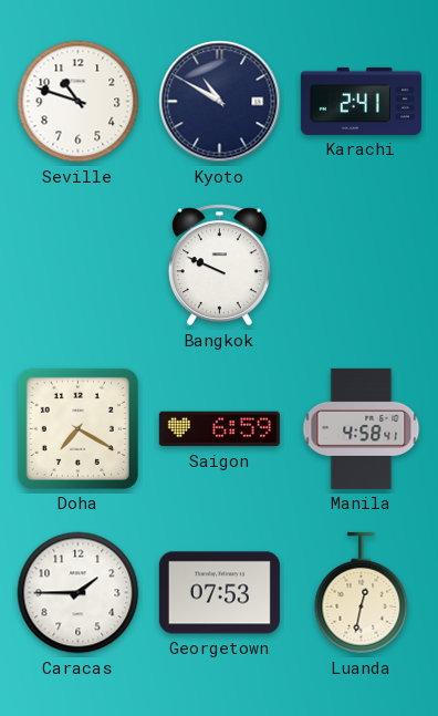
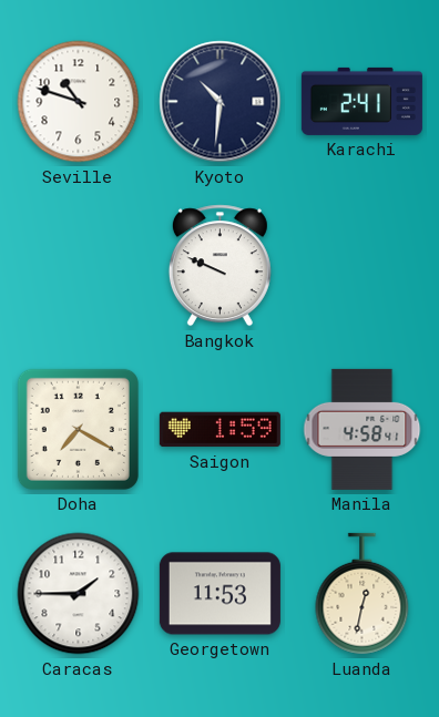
Kyoto: 10:50 -> 10:31
Saigon: 6:59 -> 1:59
Georgetown: 07:53 -> 11:53
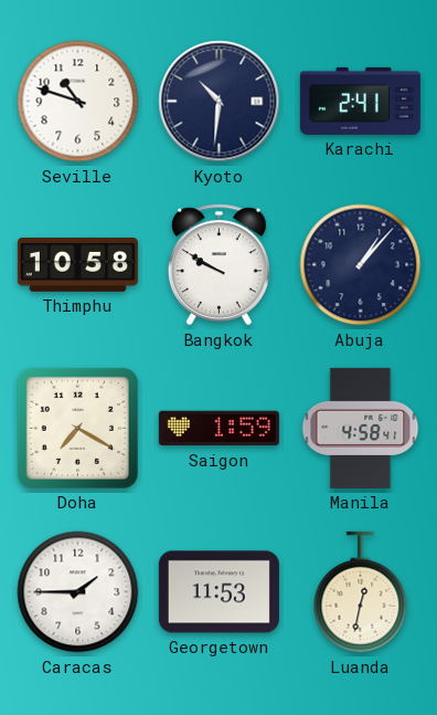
Thimphu: none -> 10:58
Bangkok: 9:49 -> 9:50
Abuja: none -> 1:07
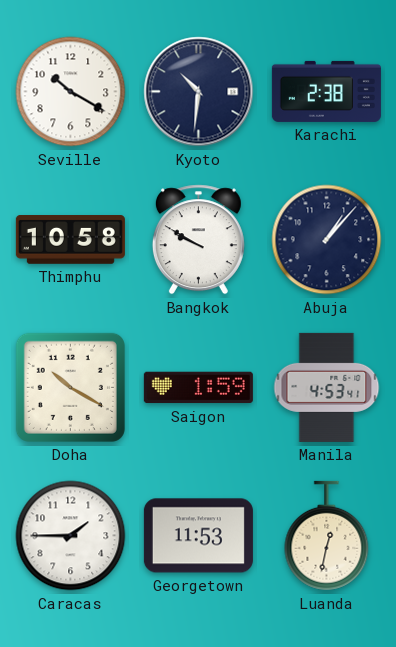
Seville: 10:48 -> 10:20
Karachi: 2:41 -> 2:38
Doha: 7:20 -> 10:20
Manila: 4:58 -> 4:53
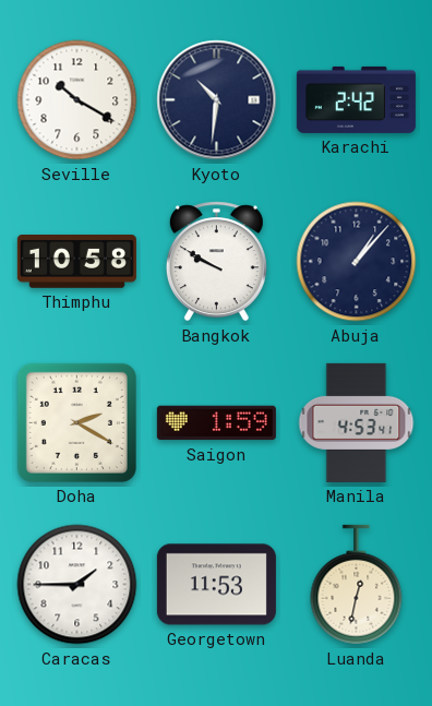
Karachi: 2:38 -> 2:42
Doha: 10:20 -> 2:20
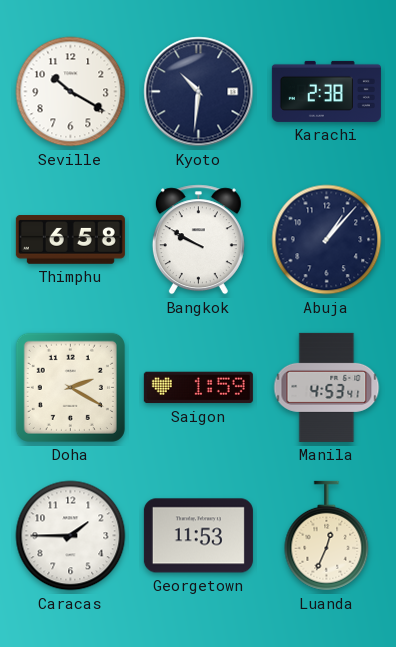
Karachi: 2:42 -> 2:38
Thimphu: 10:58 -> 6:58
Luanda: 12:32 -> 12:34
